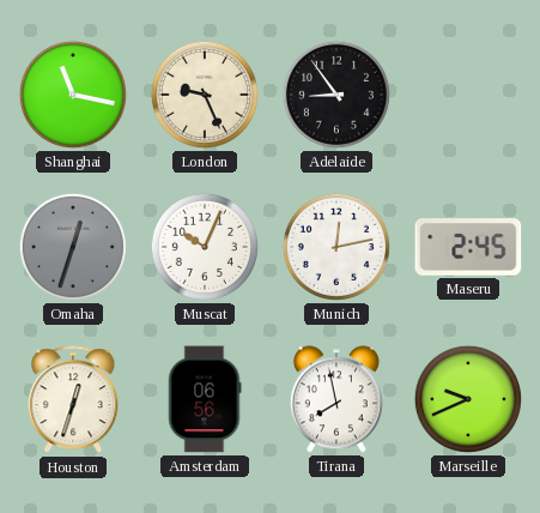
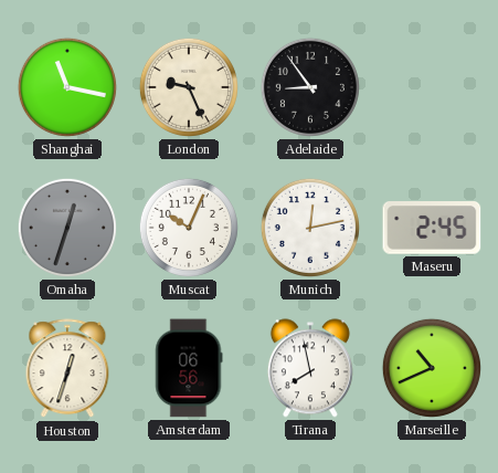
Marseille: 9:41 -> 10:41
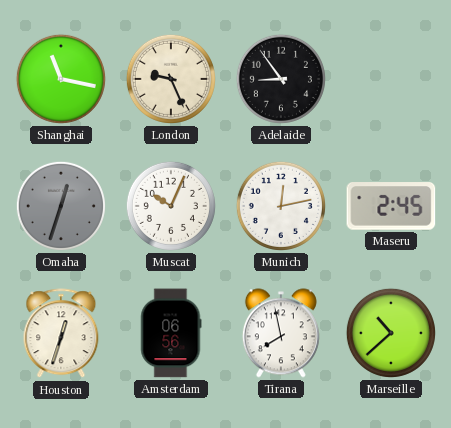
Marseille: 10:41 -> 10:38
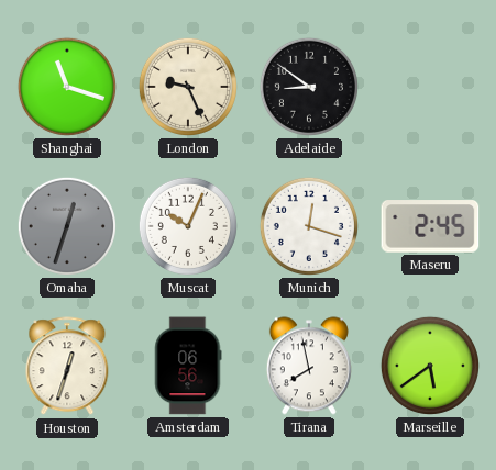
Shanghai: 11:17 -> 11:18
Adelaide: 8:54 -> 8:51
Munich: 12:13 -> 12:18
Marseille: 10:38 -> 5:39
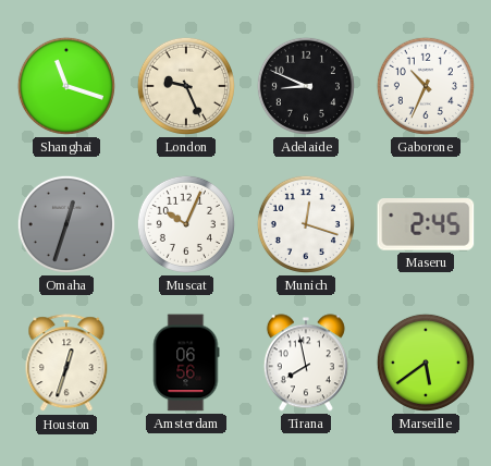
Adelaide: 8:51 -> 8:49
Gaborone: none -> 10:34
